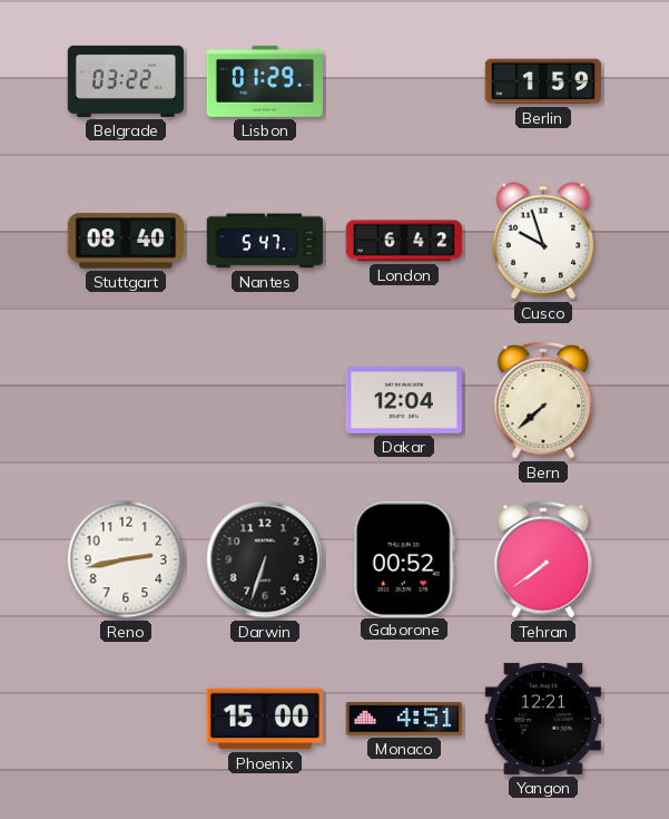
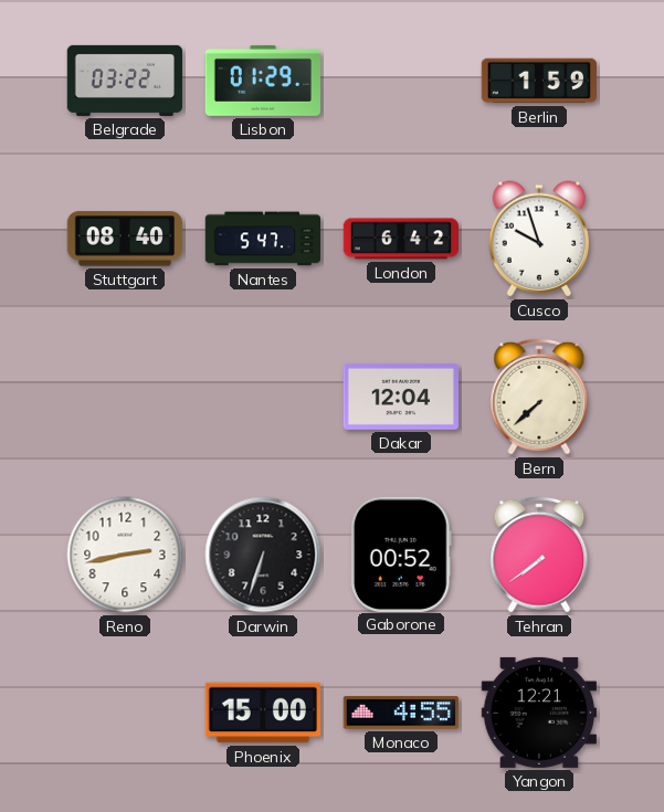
Monaco: 4:51 -> 4:55
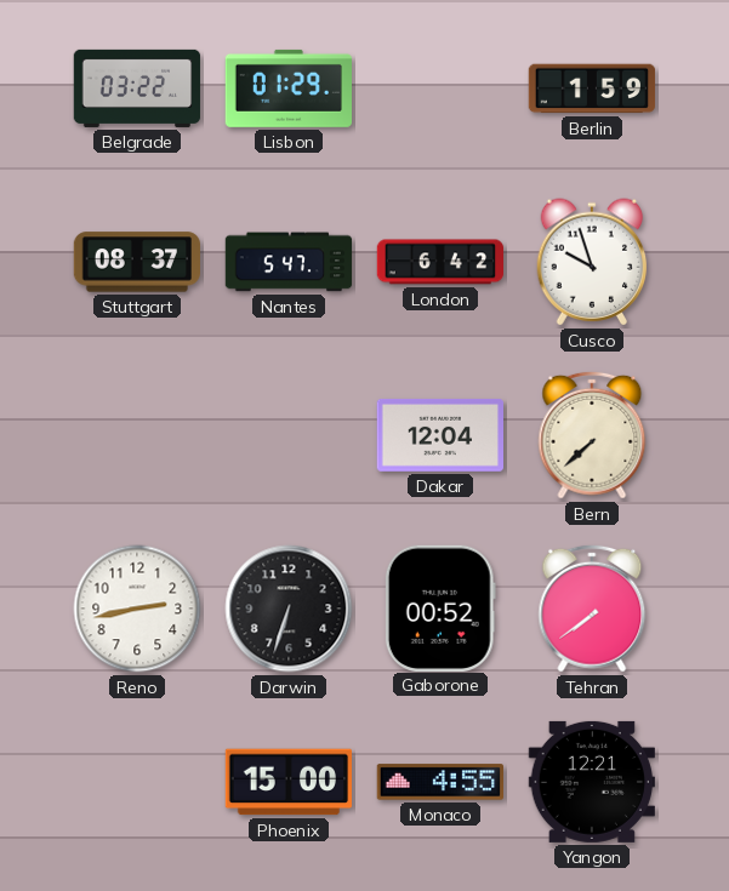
Stuttgart: 08:40 -> 08:37
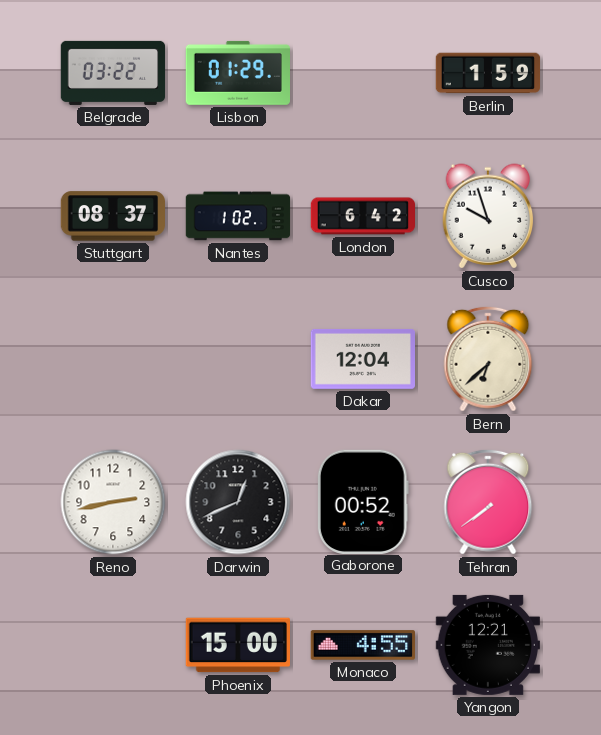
Nantes: 5:47 -> 1:02
Bern: 7:38 -> 6:38
Darwin: 6:33 -> 12:41
